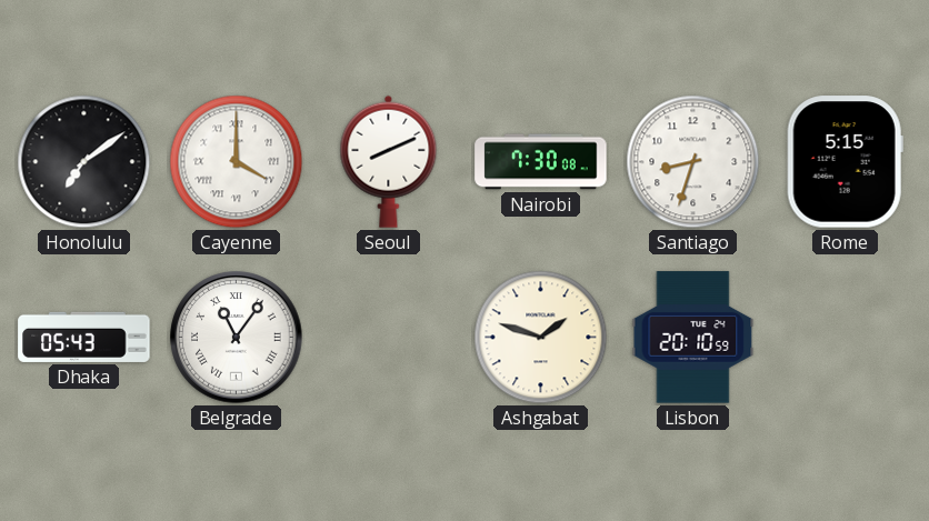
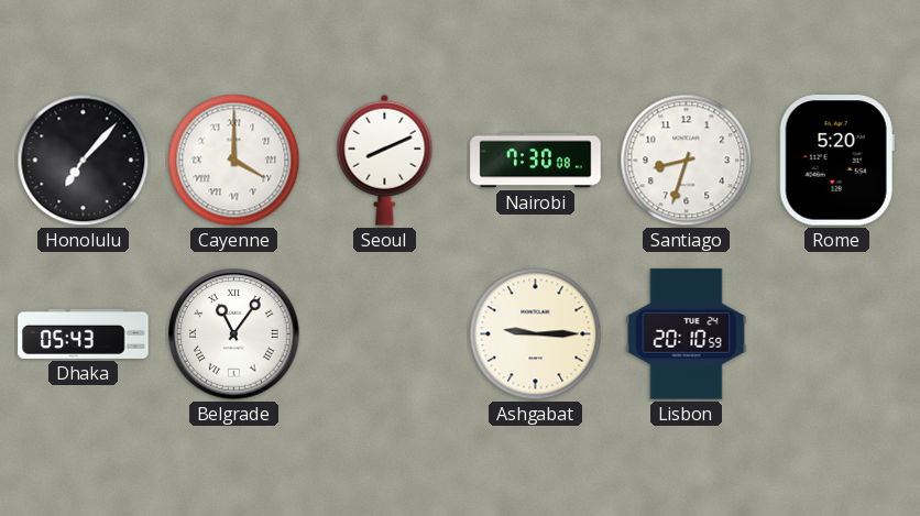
Honolulu: 7:09 -> 7:07
Rome: 5:15 -> 5:20
Ashgabat: 1:48 -> 9:15
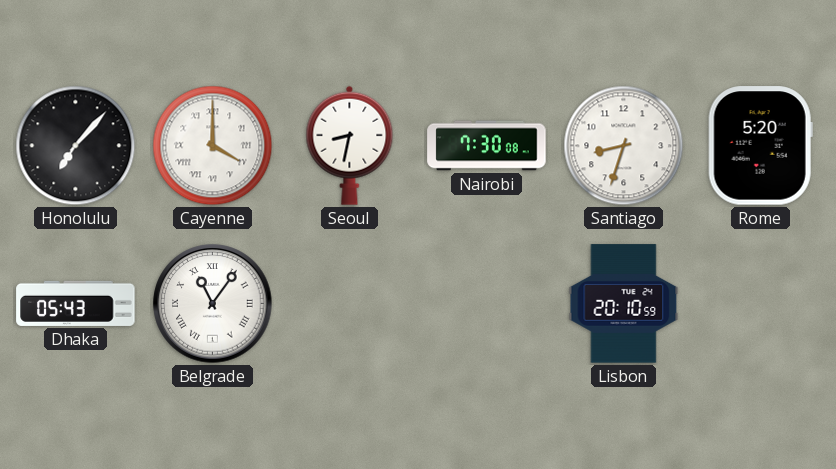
Seoul: 8:11 -> 8:32
Ashgabat: 9:15 -> none
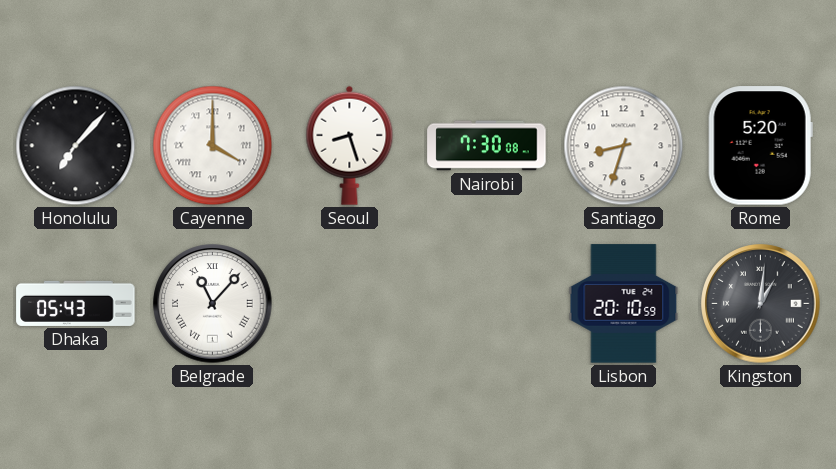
Seoul: 8:32 -> 8:27
Belgrade: 11:06 -> 11:07
Kingston: none -> 1:01
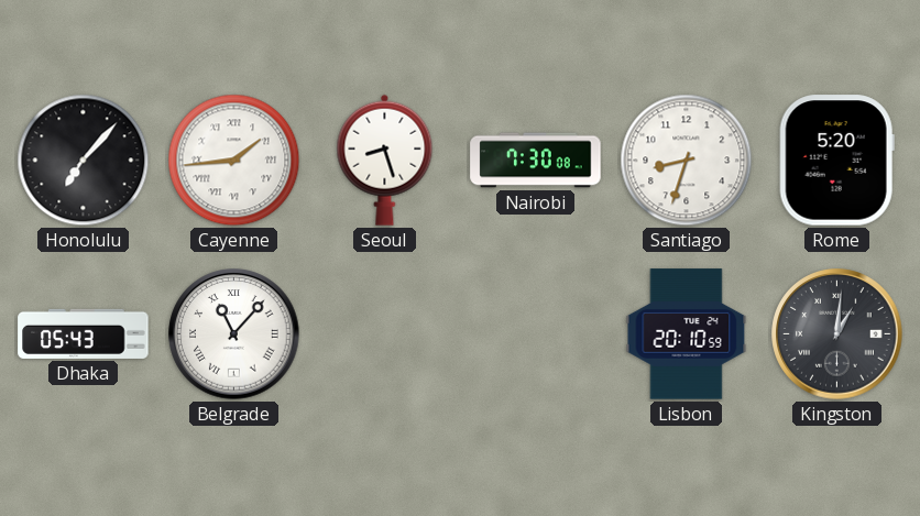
Cayenne: 4:00 -> 1:44
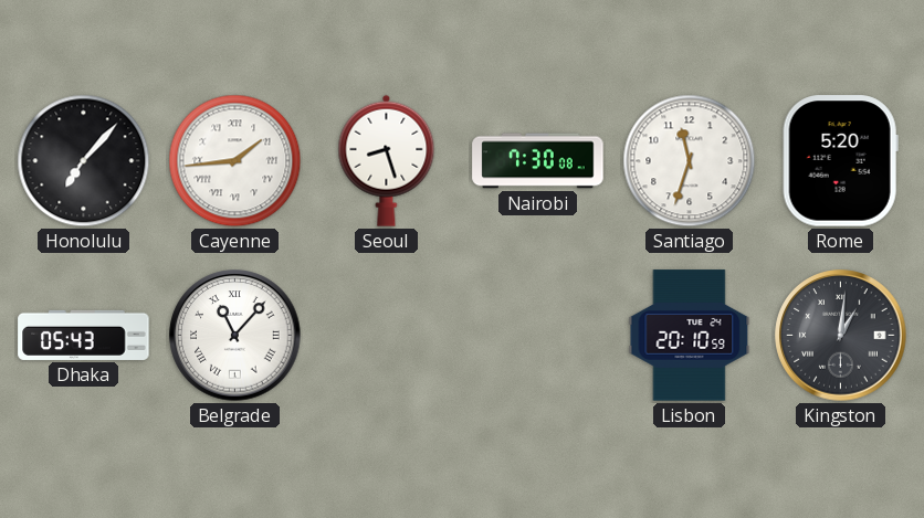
Santiago: 8:33 -> 11:33
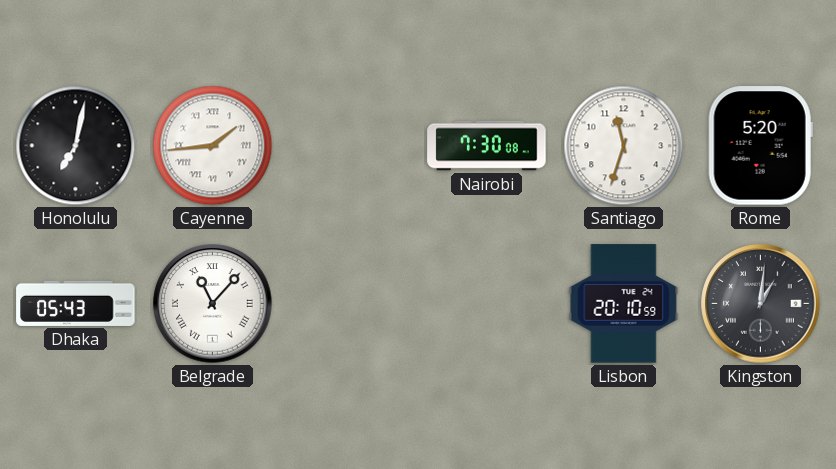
Honolulu: 7:07 -> 7:02
Seoul: 8:27 -> none
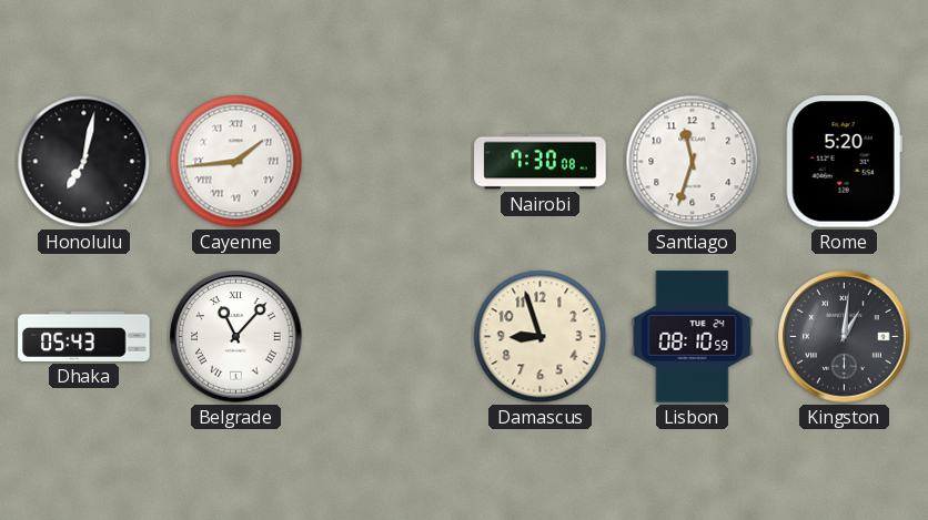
Damascus: none -> 8:57
Lisbon: 20:10 -> 08:10
